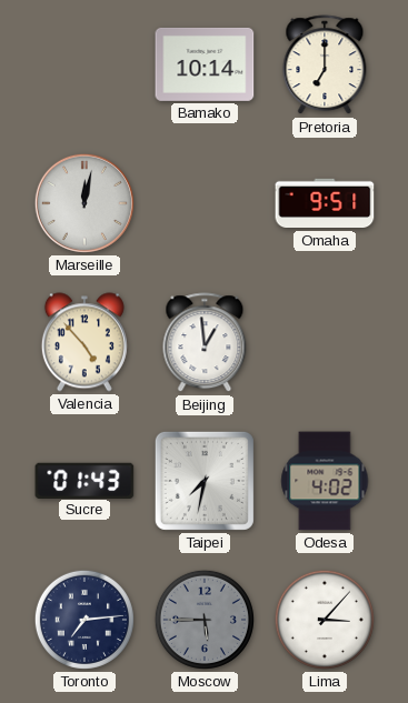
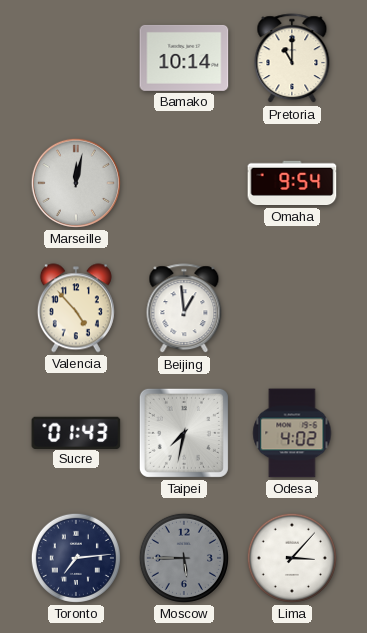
Pretoria: 7:00 -> 11:00
Omaha: 9:51 -> 9:54
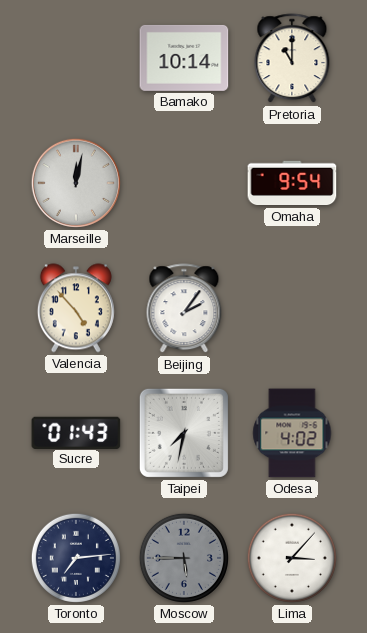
Beijing: 12:59 -> 2:06
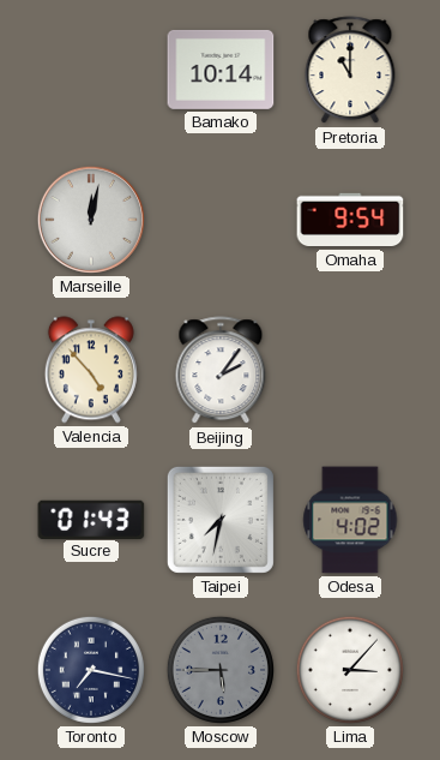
Toronto: 7:14 -> 7:17
